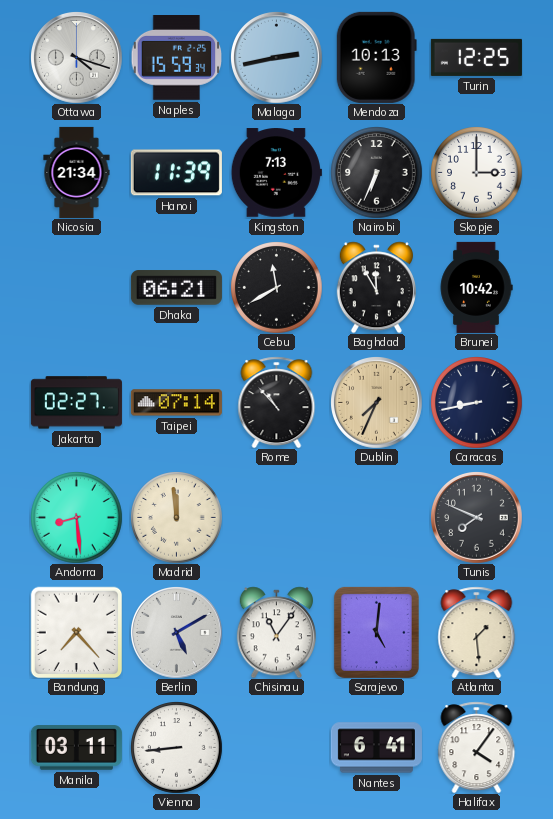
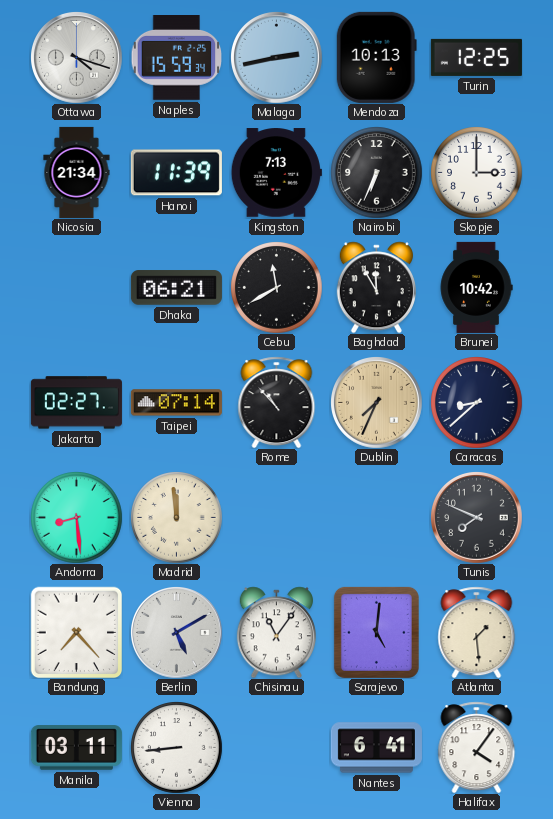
Caracas: 8:43 -> 8:38
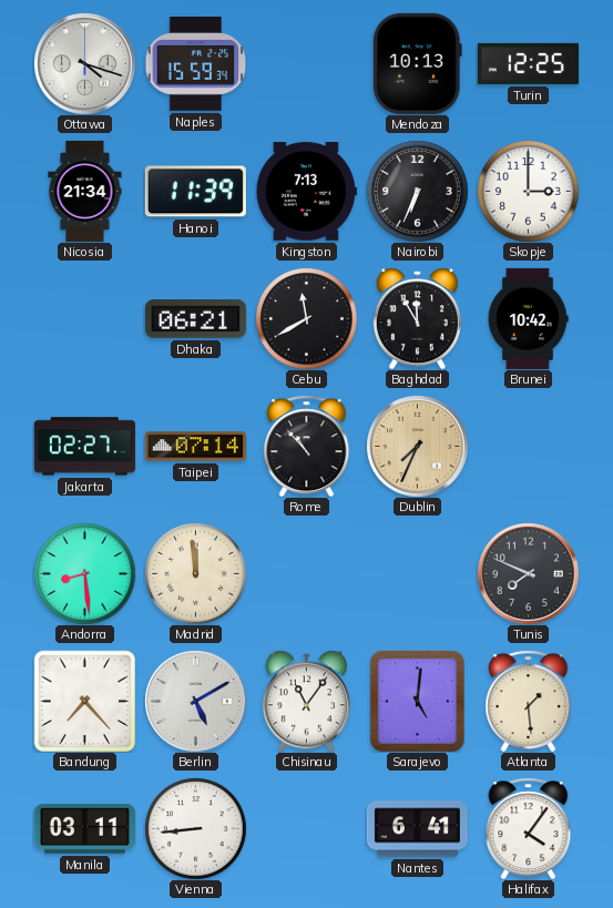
Malaga: 2:43 -> none
Caracas: 8:38 -> none
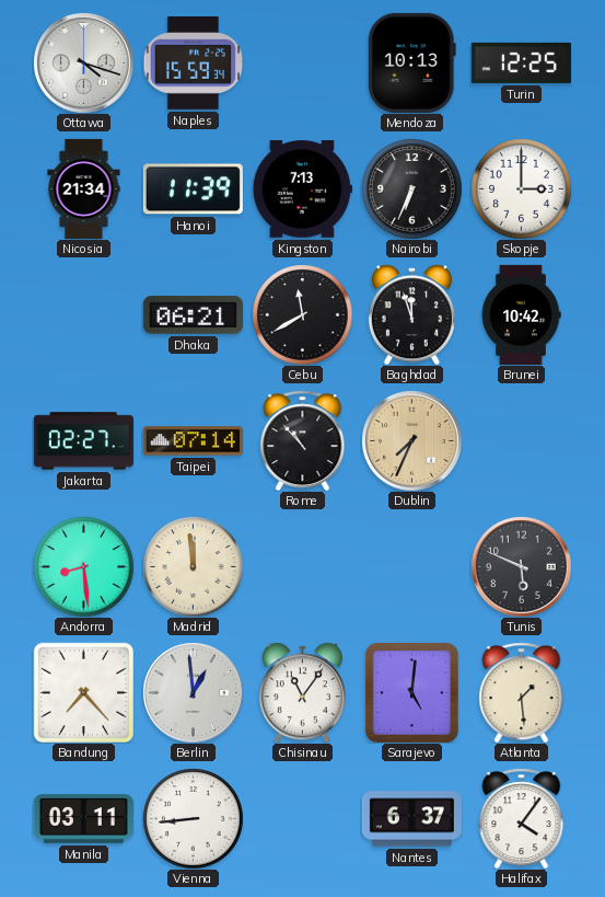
Baghdad: 11:55 -> 11:57
Tunis: 7:49 -> 5:49
Berlin: 5:10 -> 12:59
Nantes: 6:41 -> 6:37
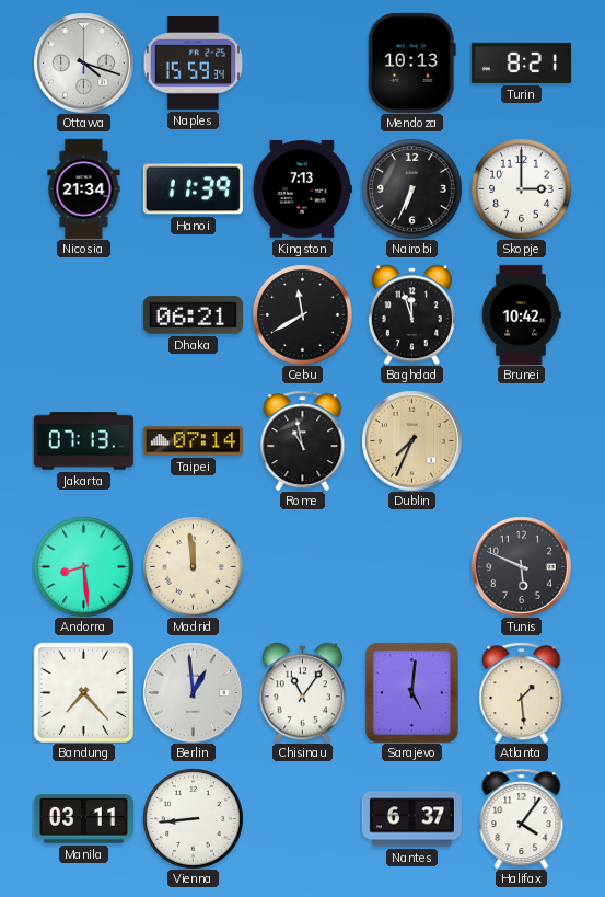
Turin: 12:25 -> 8:21
Jakarta: 02:27 -> 07:13
Rome: 10:53 -> 10:58
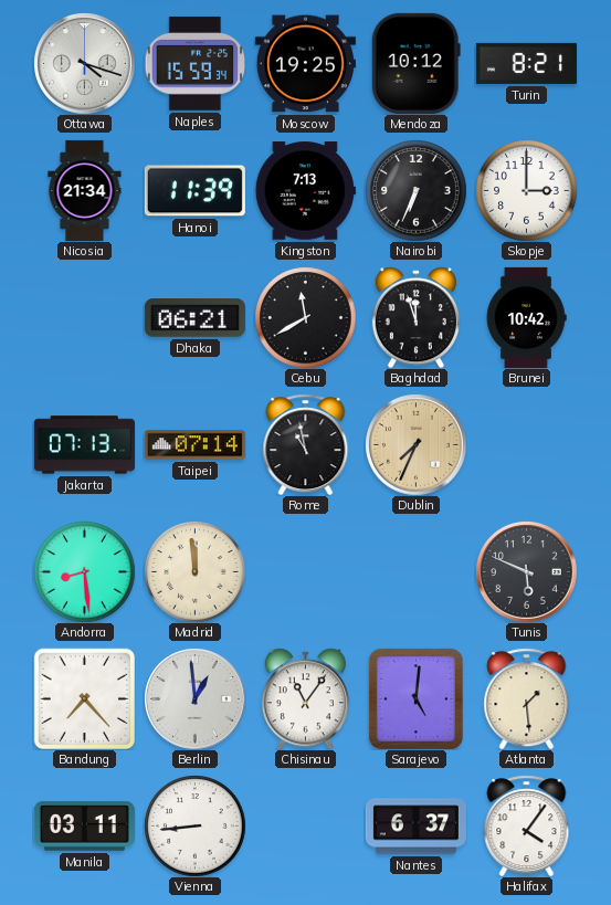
Moscow: none -> 19:25
Mendoza: 10:13 -> 10:12
